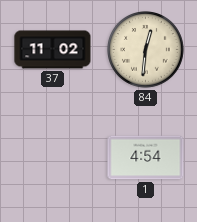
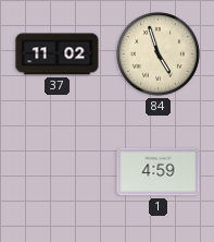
84: 12:31 -> 4:57
1: 4:54 -> 4:59
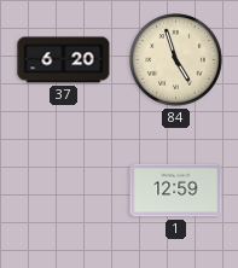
37: 11:02 -> 6:20
1: 4:59 -> 12:59
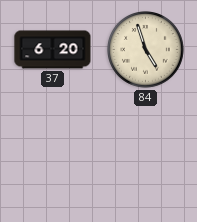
1: 12:59 -> none
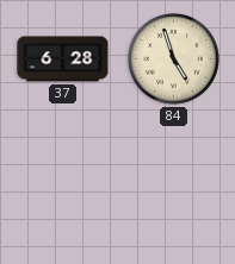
37: 6:20 -> 6:28
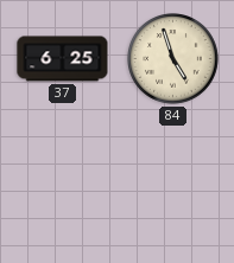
37: 6:28 -> 6:25
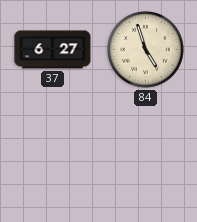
37: 6:25 -> 6:27
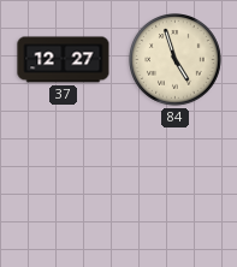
37: 6:27 -> 12:27
